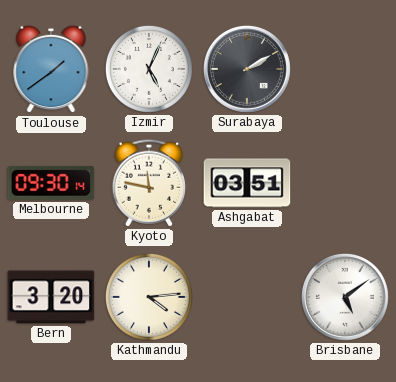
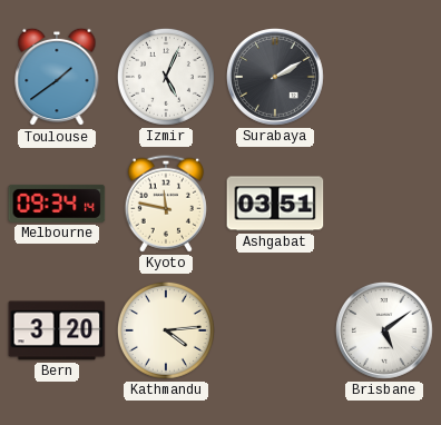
Melbourne: 09:30 -> 09:34
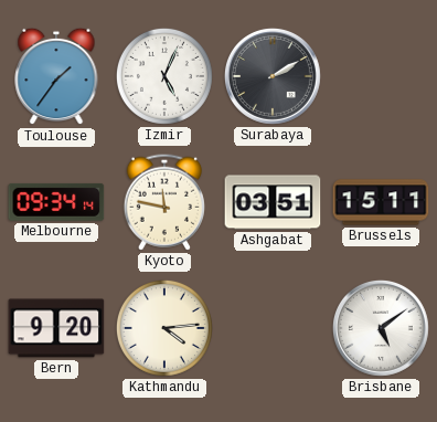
Toulouse: 1:39 -> 1:36
Brussels: none -> 15:11
Bern: 3:20 -> 9:20
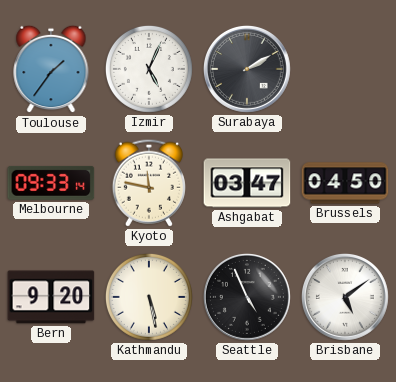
Melbourne: 09:34 -> 09:33
Ashgabat: 03:51 -> 03:47
Brussels: 15:11 -> 04:50
Kathmandu: 4:14 -> 5:28
Seattle: none -> 4:56
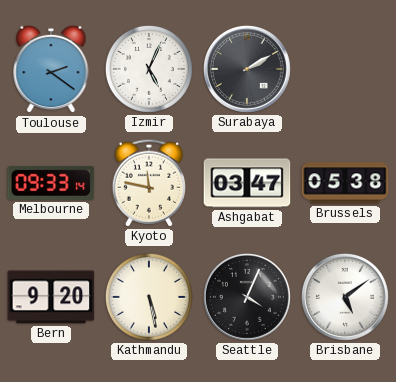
Toulouse: 1:36 -> 2:21
Brussels: 04:50 -> 05:38
Seattle: 4:56 -> 4:04
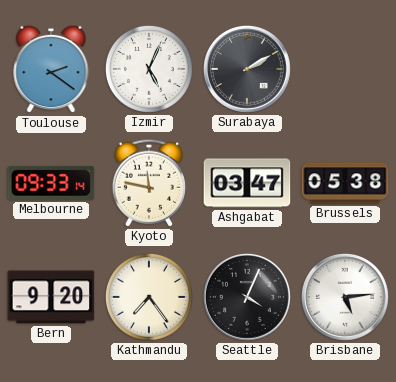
Kathmandu: 5:28 -> 7:24
Brisbane: 5:09 -> 5:14
